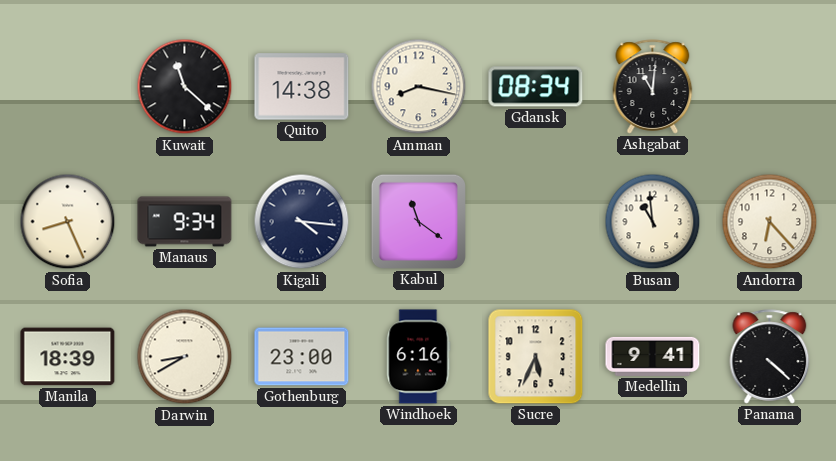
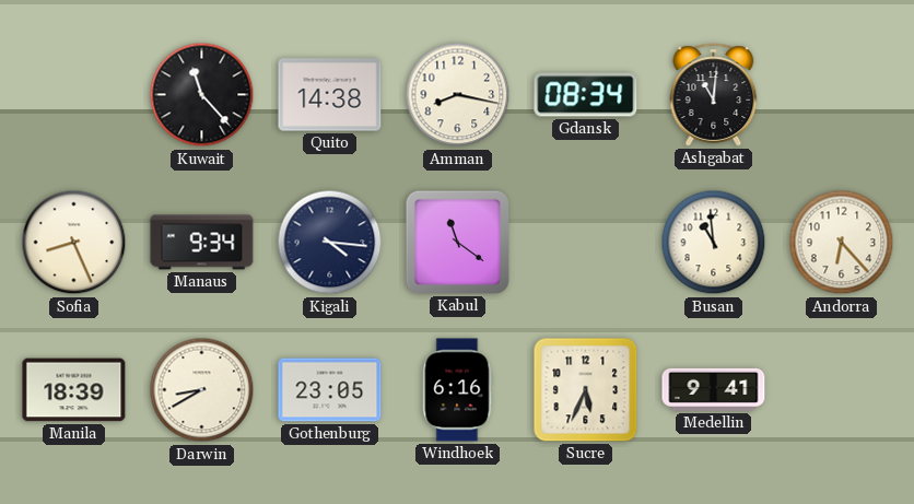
Kuwait: 11:22 -> 11:23
Gothenburg: 23:00 -> 23:05
Panama: 4:22 -> none
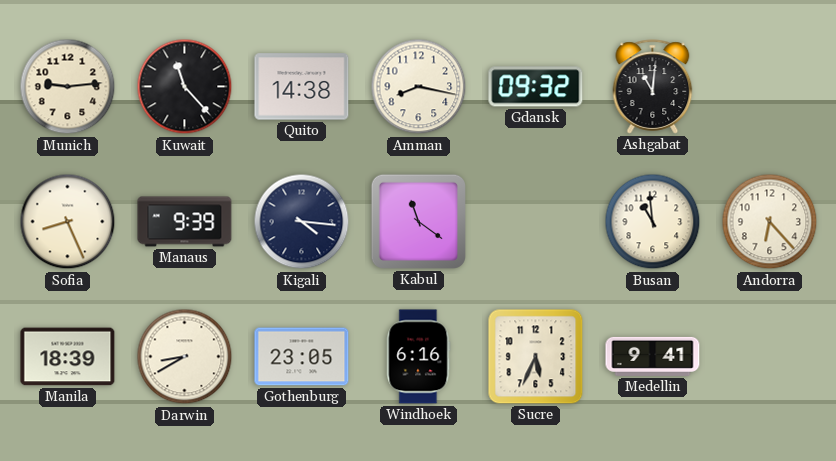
Munich: none -> 9:14
Gdansk: 08:34 -> 09:32
Manaus: 9:34 -> 9:39
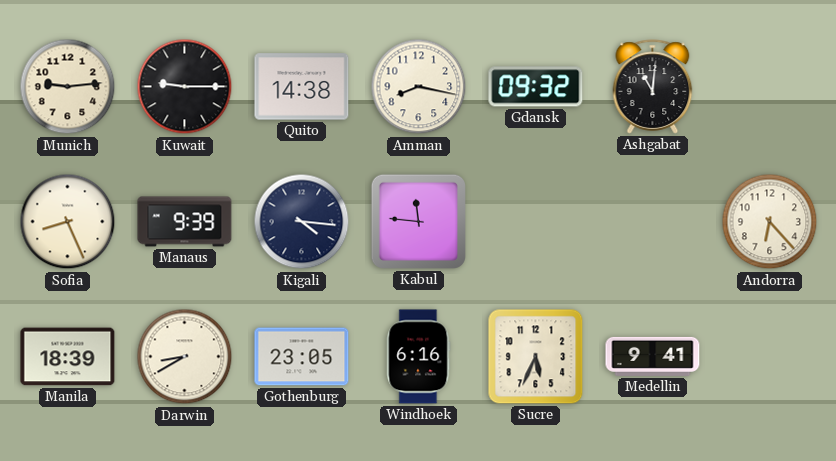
Kuwait: 11:23 -> 9:15
Kabul: 11:21 -> 11:46
Busan: 10:59 -> none
